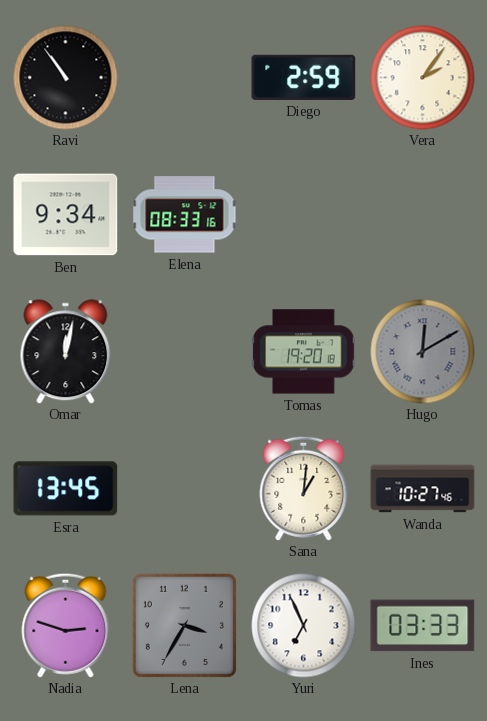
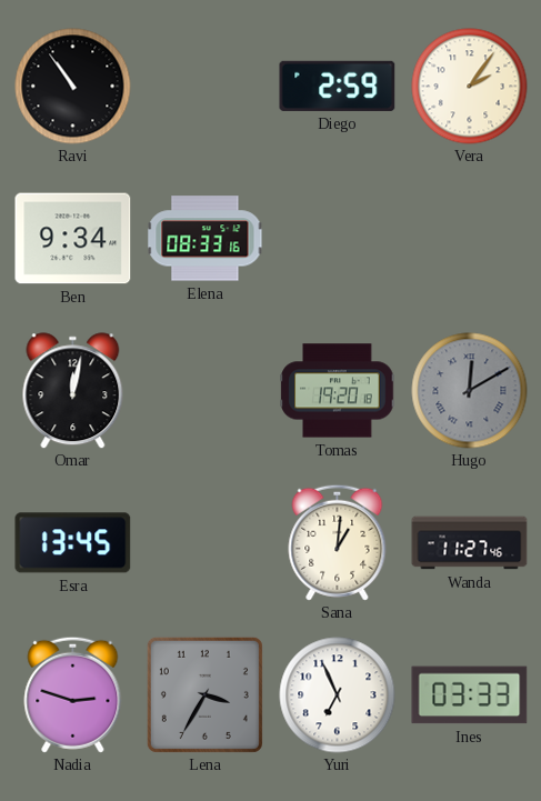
Wanda: 10:27 -> 11:27
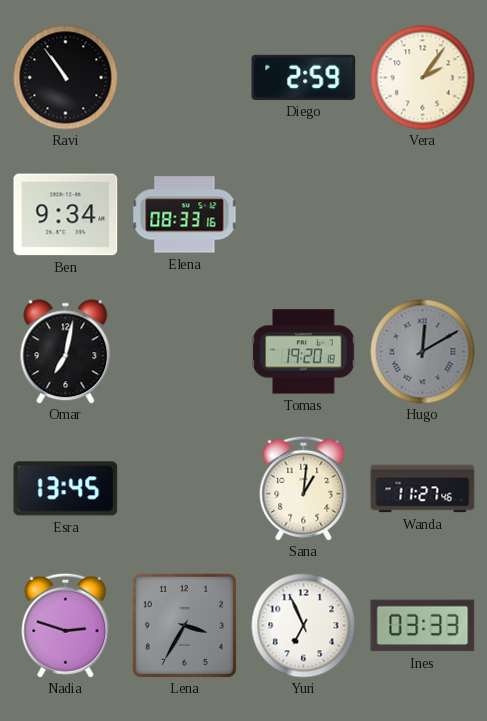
Omar: 12:02 -> 7:02
